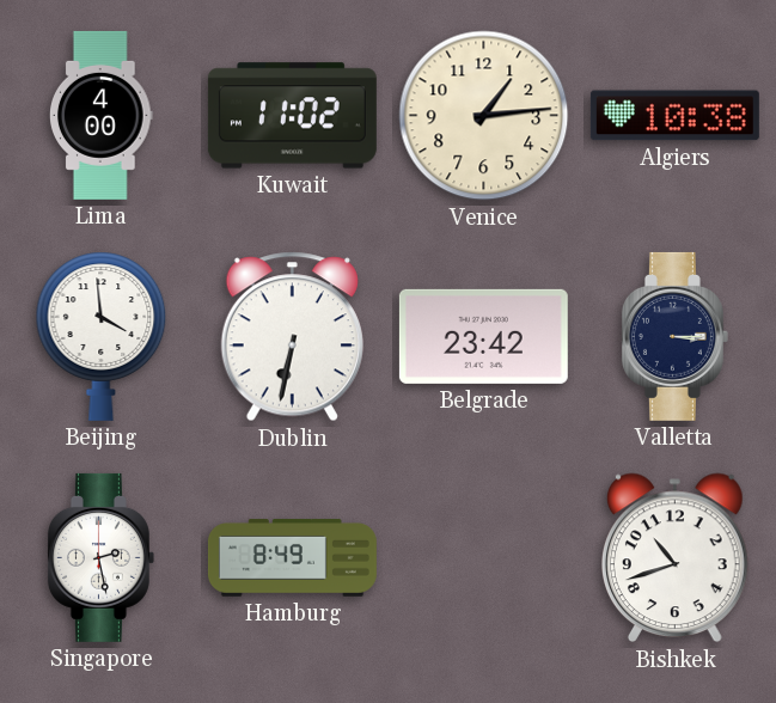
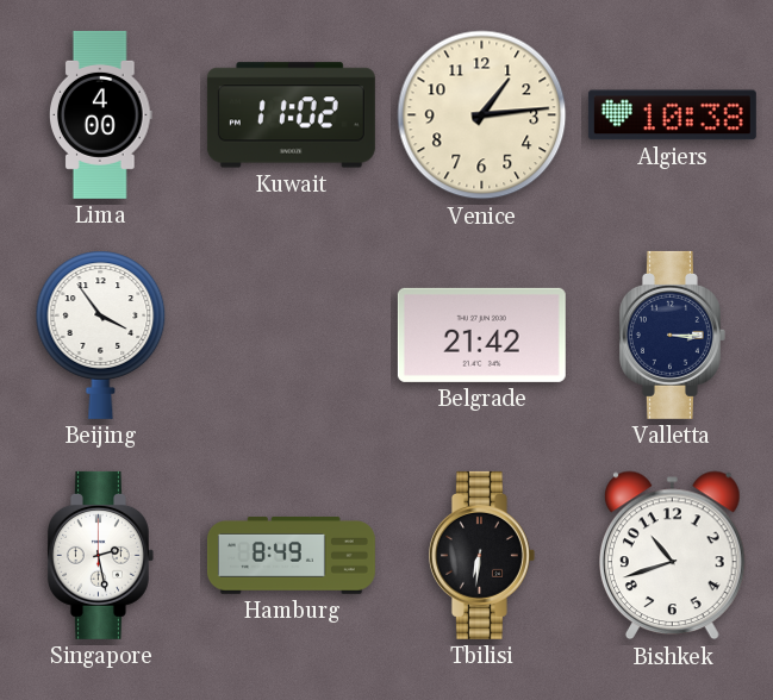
Beijing: 3:59 -> 3:54
Dublin: 6:32 -> none
Belgrade: 23:42 -> 21:42
Tbilisi: none -> 6:31
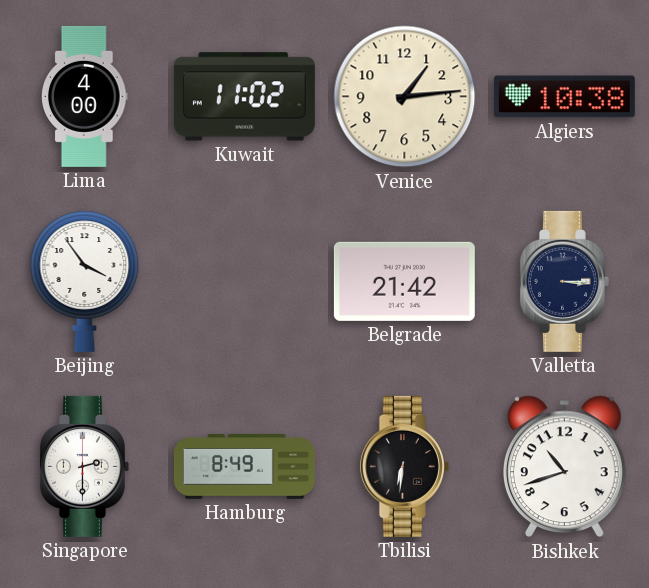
Singapore: 2:28 -> 2:30
